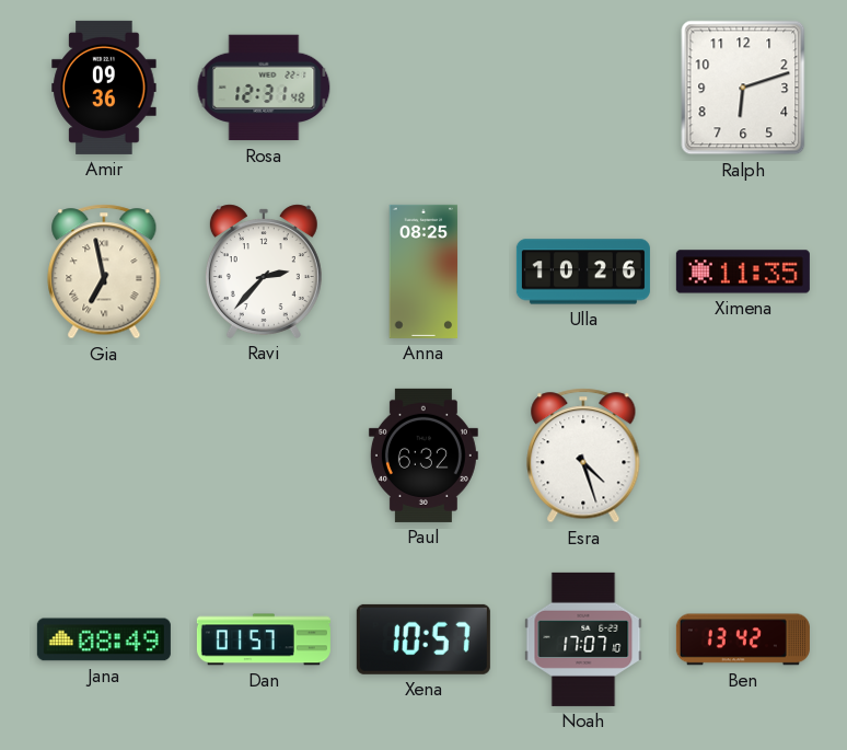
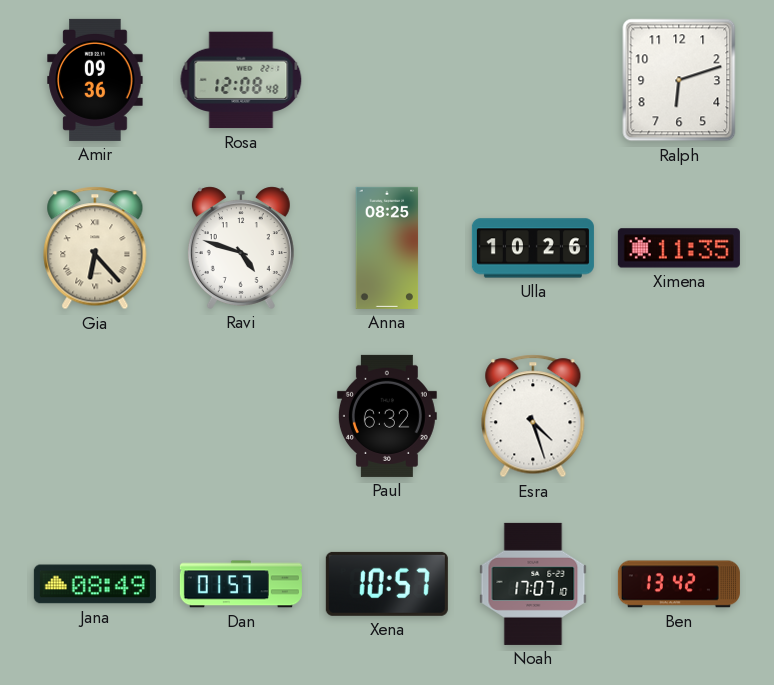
Rosa: 12:31 -> 12:08
Gia: 6:58 -> 6:23
Ravi: 2:37 -> 4:48
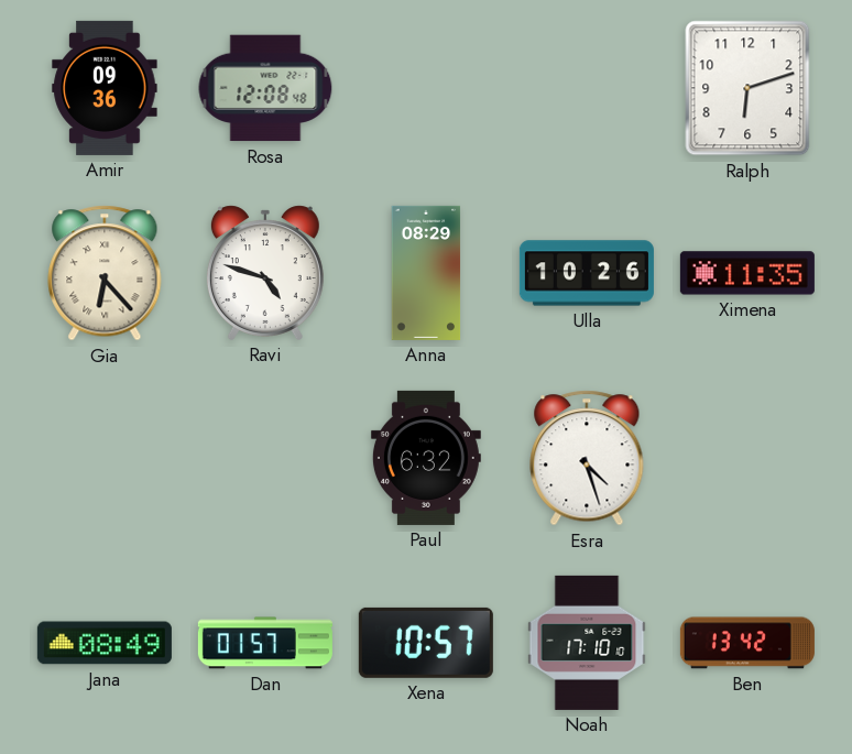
Anna: 08:25 -> 08:29
Noah: 17:07 -> 17:10
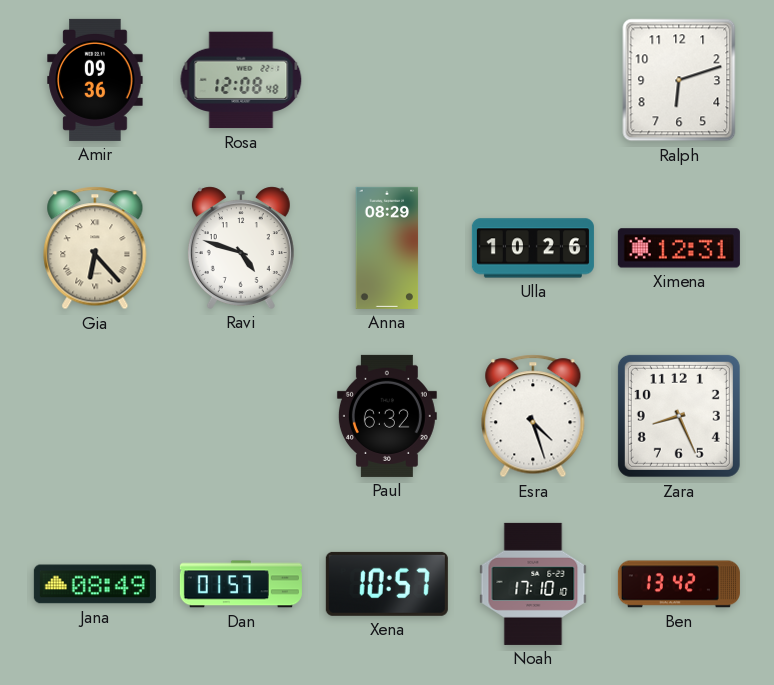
Ximena: 11:35 -> 12:31
Zara: none -> 8:26
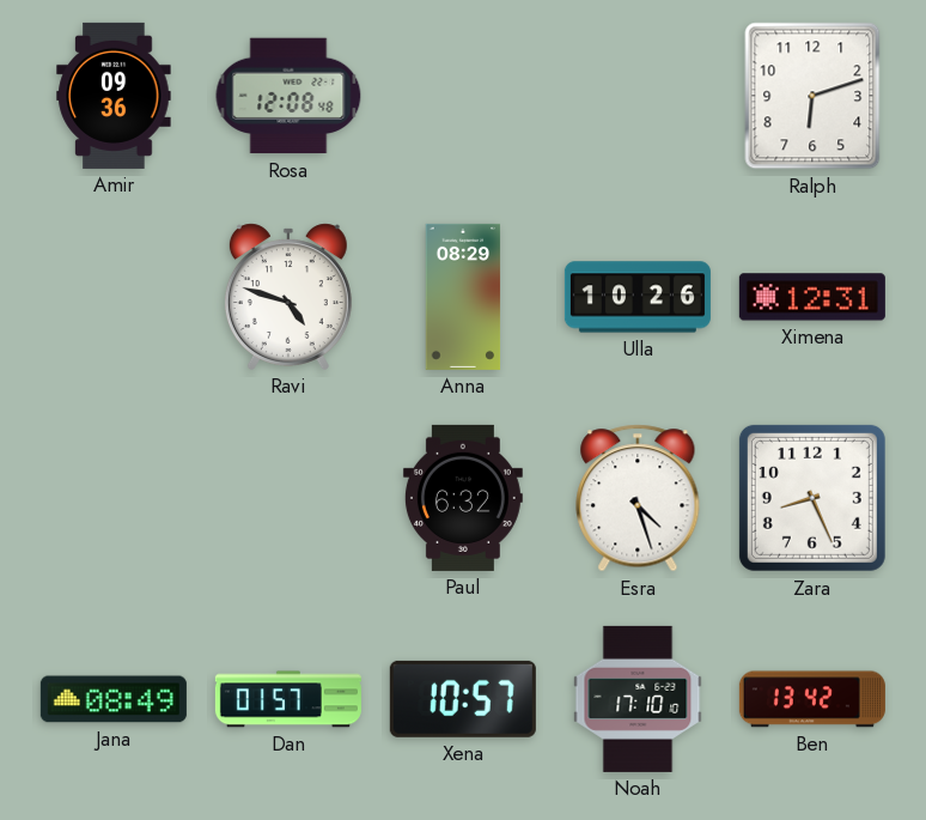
Gia: 6:23 -> none
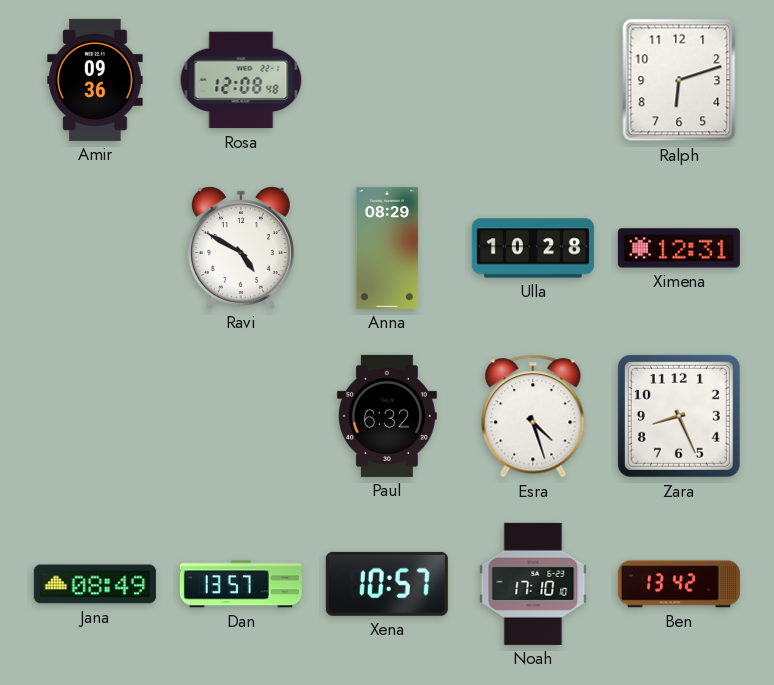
Ravi: 4:48 -> 4:50
Ulla: 10:26 -> 10:28
Dan: 01:57 -> 13:57
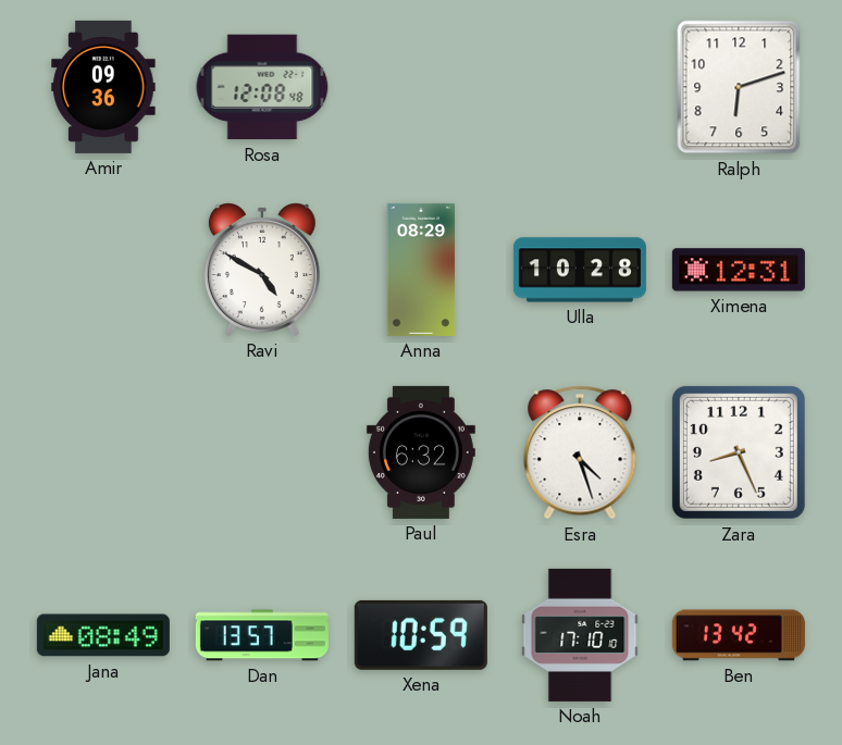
Xena: 10:57 -> 10:59
